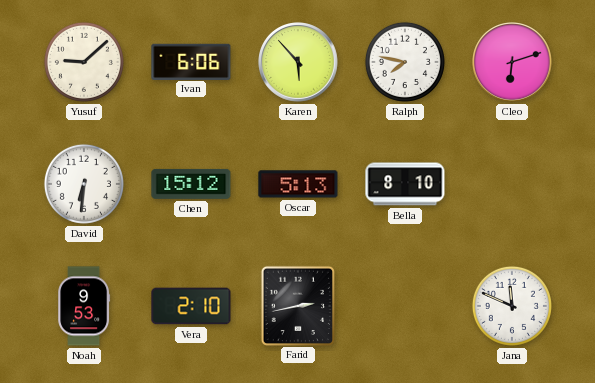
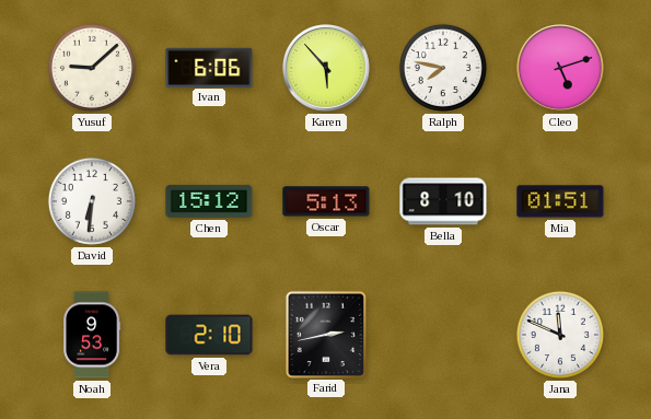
Cleo: 6:12 -> 5:12
Mia: none -> 01:51
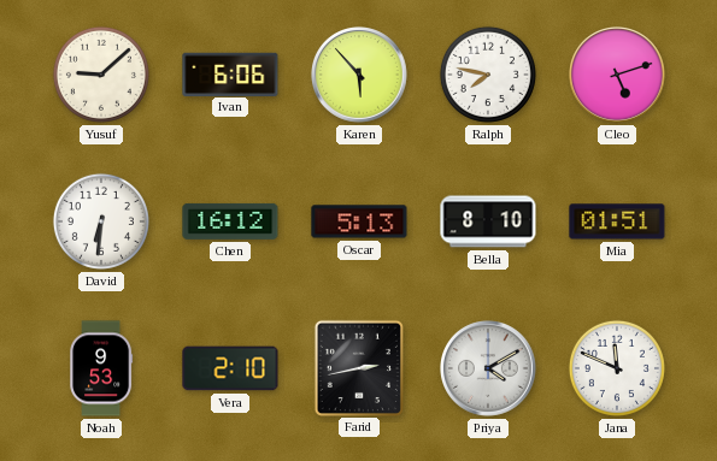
Chen: 15:12 -> 16:12
Priya: none -> 4:10
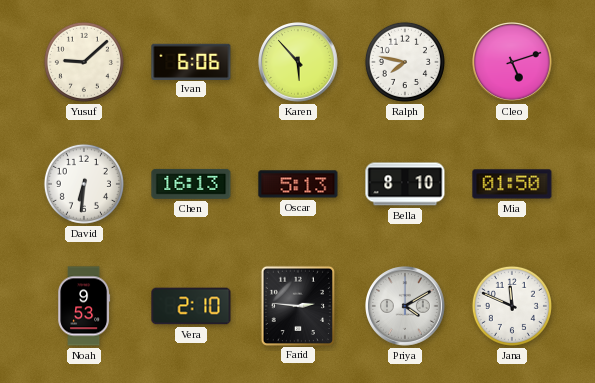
Chen: 16:12 -> 16:13
Mia: 01:51 -> 01:50
Farid: 2:43 -> 2:46
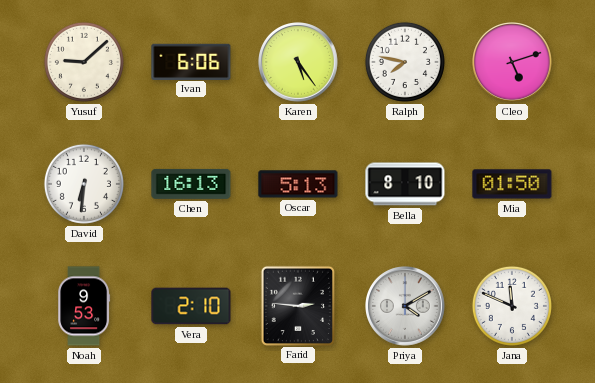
Karen: 5:53 -> 5:24
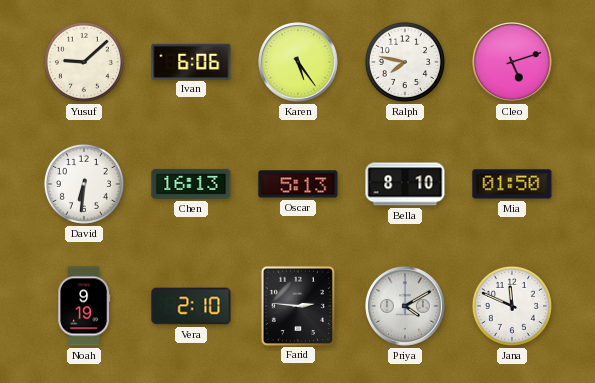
Noah: 9:53 -> 9:19
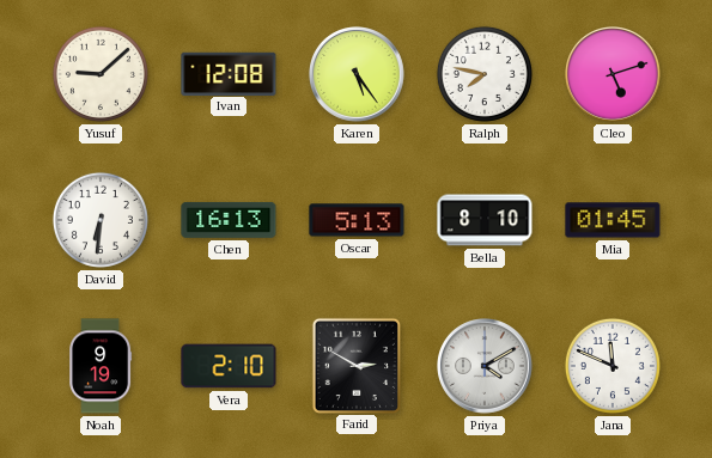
Ivan: 6:06 -> 12:08
Mia: 01:50 -> 01:45
Farid: 2:46 -> 2:50
